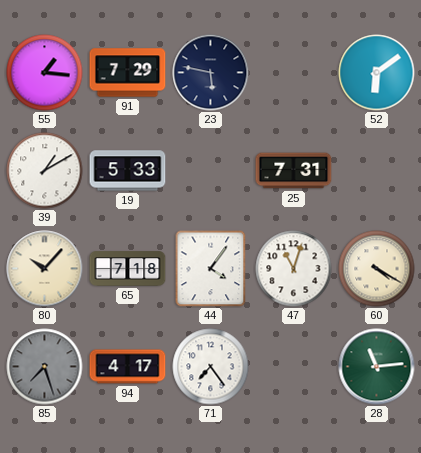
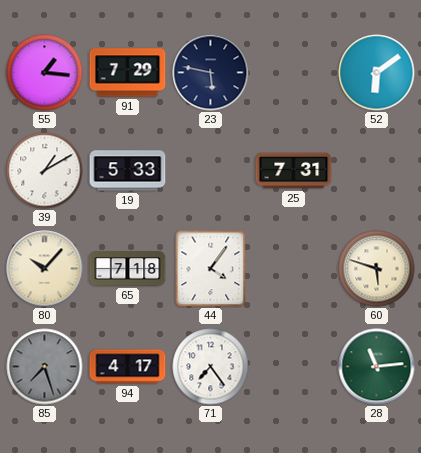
47: 11:03 -> none
60: 4:20 -> 5:48
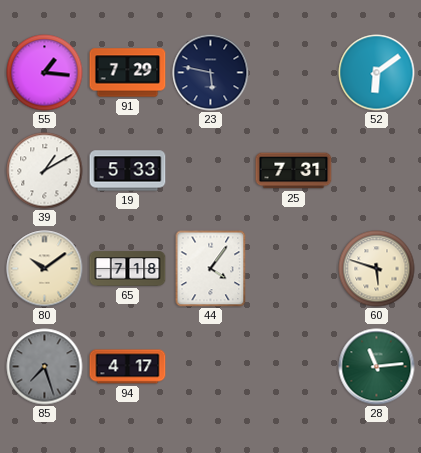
80: 10:07 -> 10:09
71: 7:24 -> none
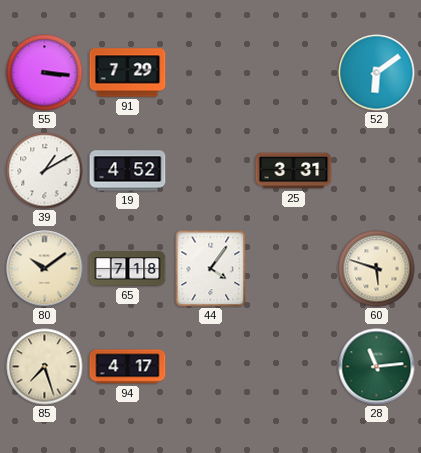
55: 1:16 -> 3:16
23: 5:47 -> none
19: 5:33 -> 4:52
25: 7:31 -> 3:31
85 dial: grey -> cream
